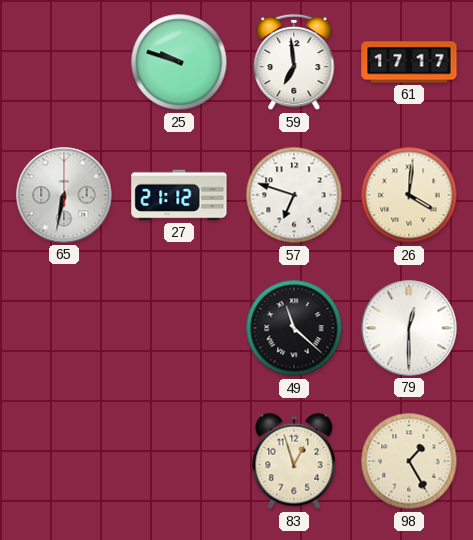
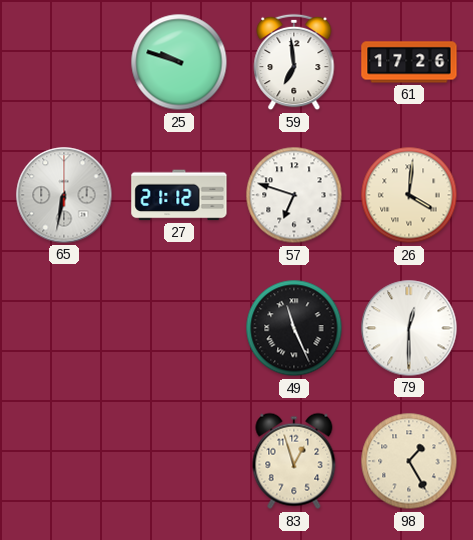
61: 17:17 -> 17:26
49: 11:22 -> 11:26
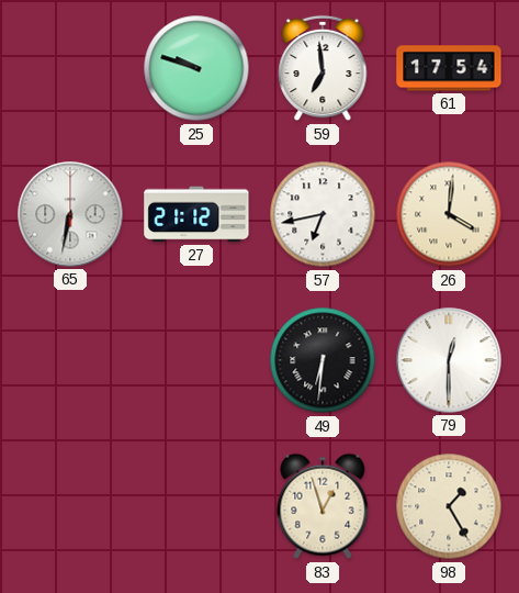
61: 17:26 -> 17:54
57: 6:48 -> 6:43
49: 11:26 -> 6:31
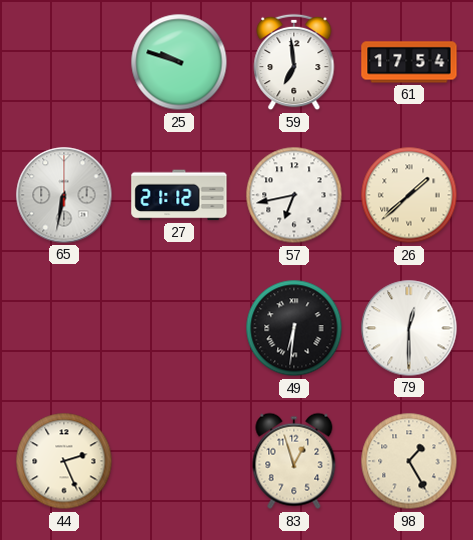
26: 4:01 -> 1:38
44: none -> 2:26
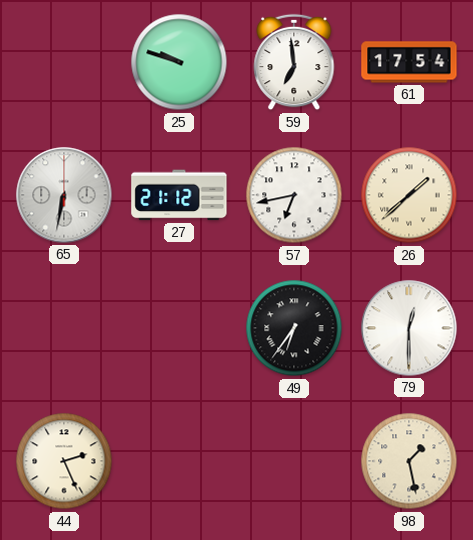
49: 6:31 -> 6:36
83: 12:57 -> none
98: 1:25 -> 1:28
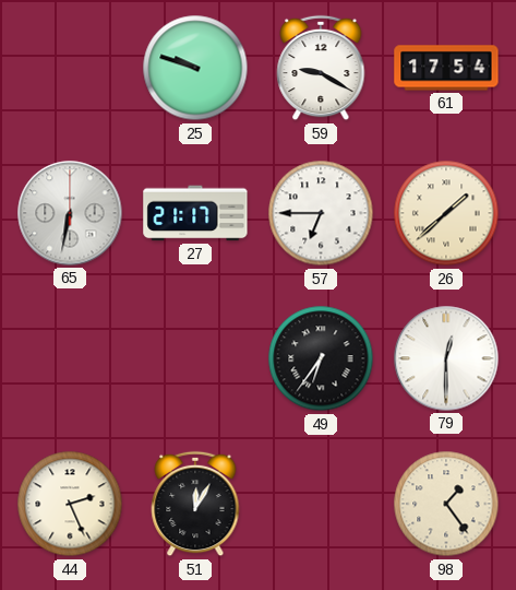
59: 6:59 -> 9:20
27: 21:12 -> 21:17
57: 6:43 -> 6:45
51: none -> 12:05
98: 1:28 -> 1:24
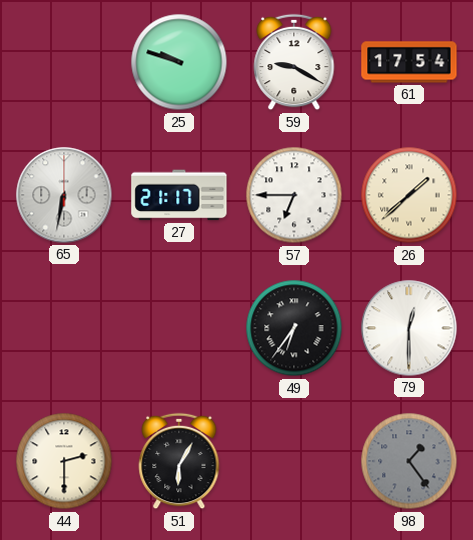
44: 2:26 -> 2:30
51: 12:05 -> 6:05
98 dial: cream -> grey
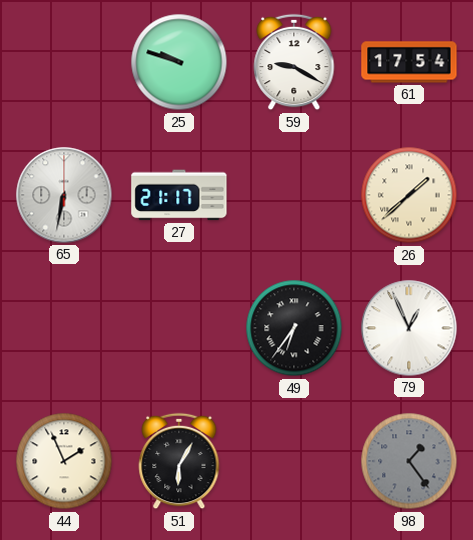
57: 6:45 -> none
79: 12:30 -> 12:56
44: 2:30 -> 1:56
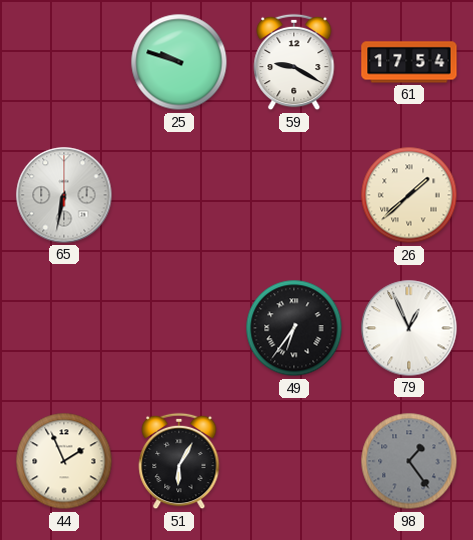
27: 21:17 -> none
